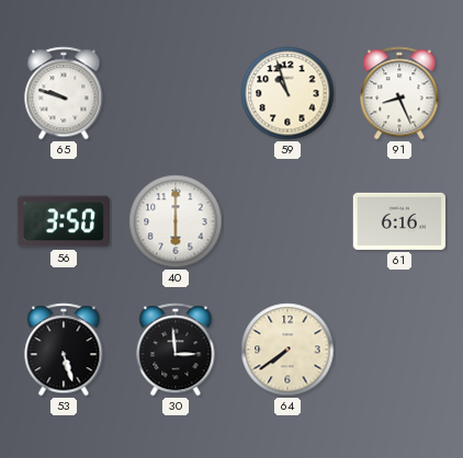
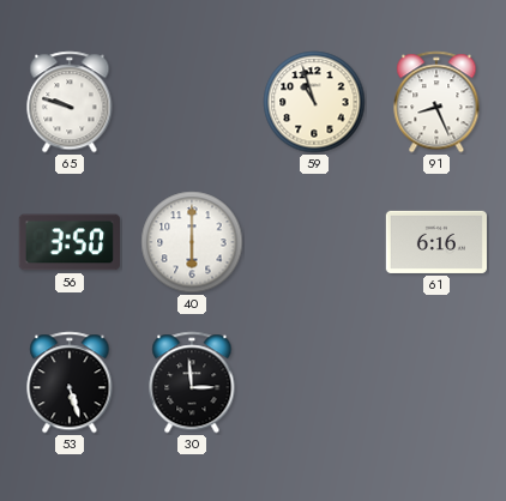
64: 7:39 -> none
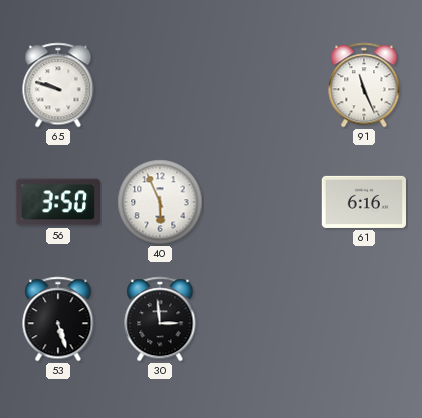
59: 10:57 -> none
91: 8:26 -> 11:26
40: 6:00 -> 5:56
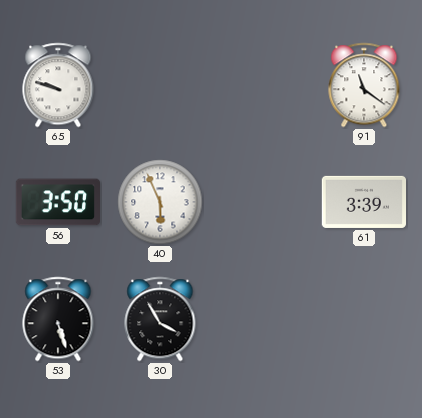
91: 11:26 -> 11:21
61: 6:16 -> 3:39
30: 2:59 -> 3:55
